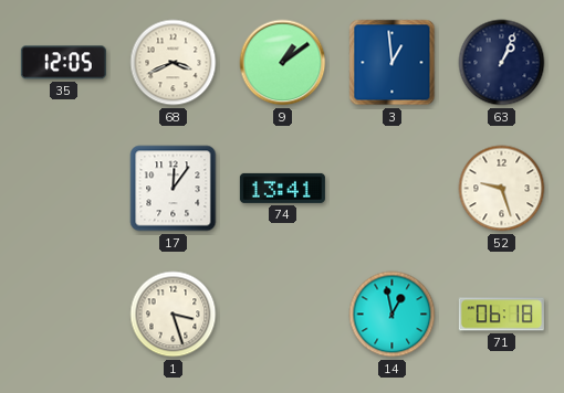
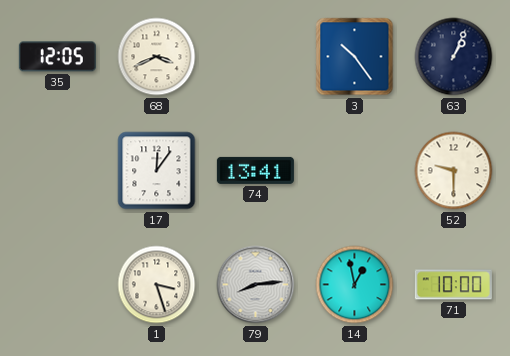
9: 1:09 -> none
3: 12:59 -> 10:24
52: 9:27 -> 9:30
79: none -> 8:14
71: 06:18 -> 10:00
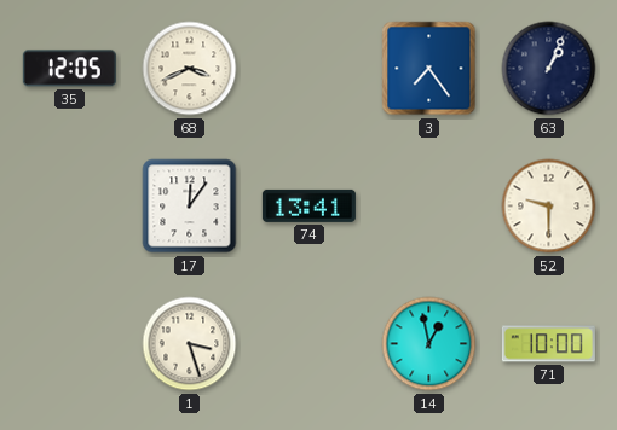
3: 10:24 -> 7:24
79: 8:14 -> none
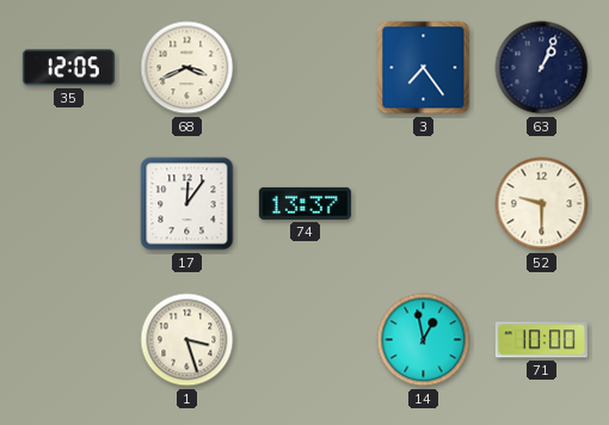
74: 13:41 -> 13:37
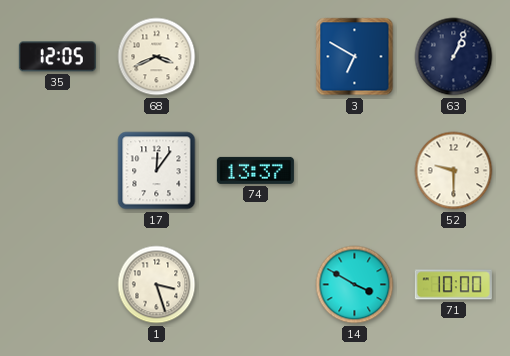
3: 7:24 -> 6:50
14: 12:58 -> 3:50
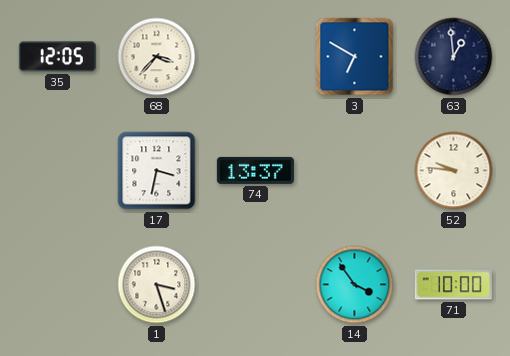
68: 3:41 -> 3:37
63: 1:04 -> 12:59
17: 12:06 -> 3:32
52: 9:30 -> 9:46
14: 3:50 -> 3:54
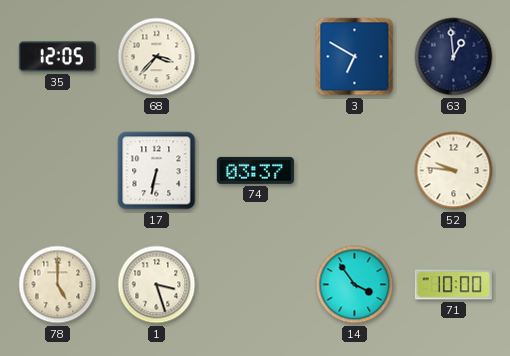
17: 3:32 -> 6:32
74: 13:37 -> 03:37
78: none -> 5:00
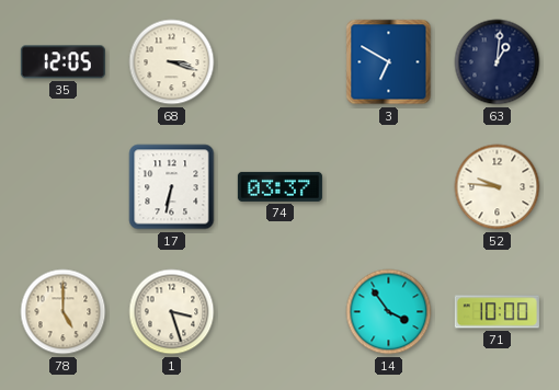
68: 3:37 -> 3:18
63: 12:59 -> 1:01
